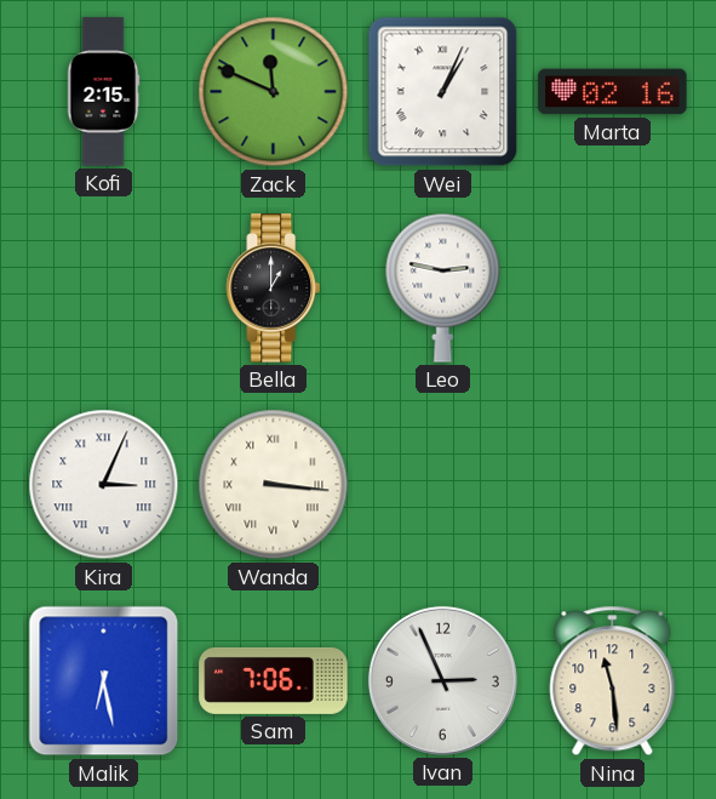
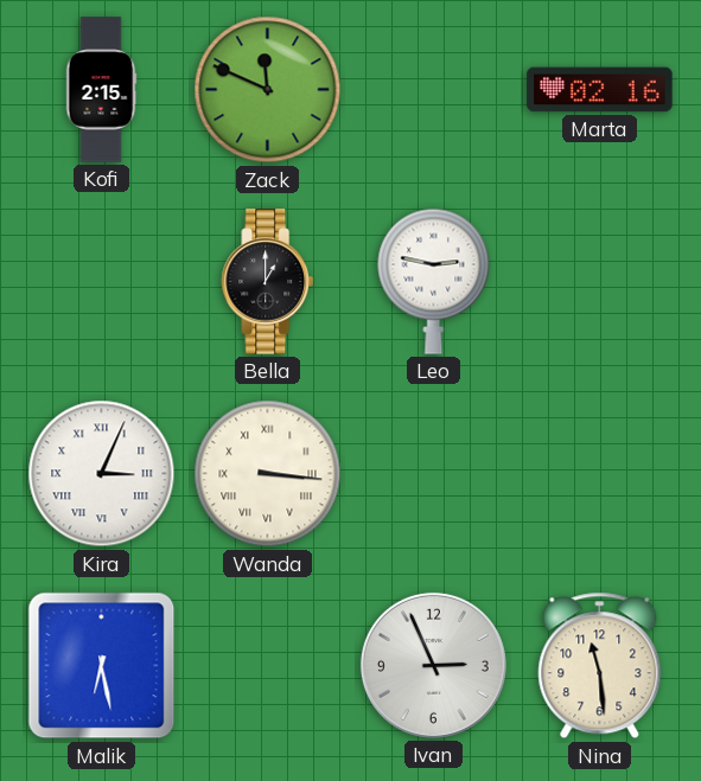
Wei: 1:04 -> none
Sam: 7:06 -> none
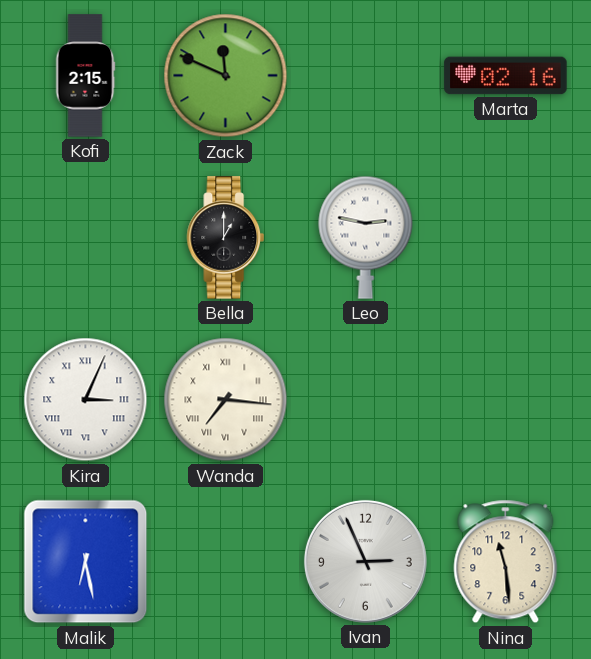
Wanda: 3:16 -> 7:16
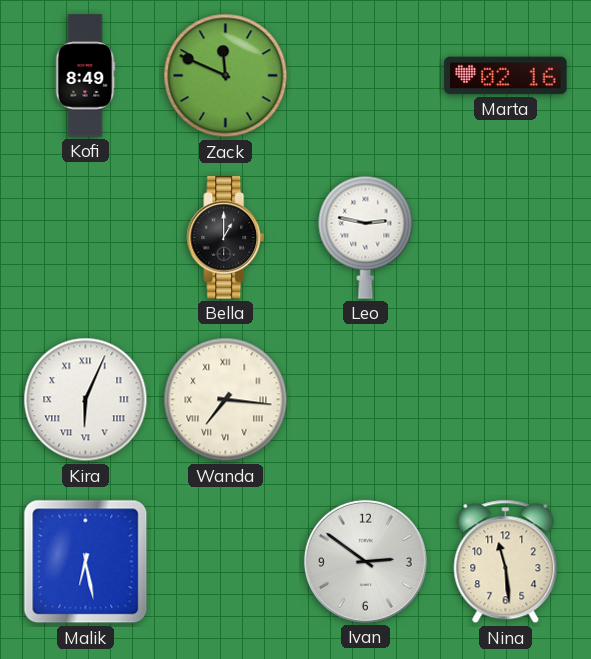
Kofi: 2:15 -> 8:49
Kira: 3:04 -> 6:04
Ivan: 2:56 -> 2:51
